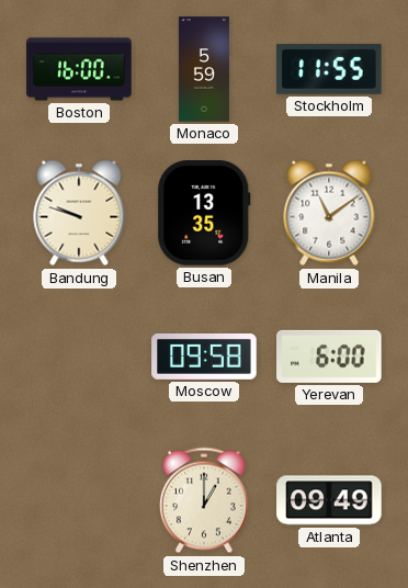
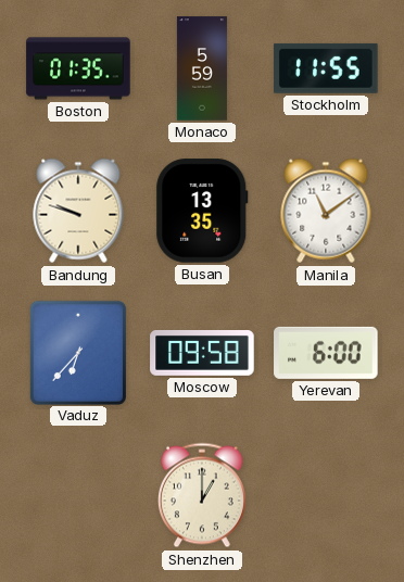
Boston: 16:00 -> 01:35
Vaduz: none -> 6:37
Atlanta: 09:49 -> none
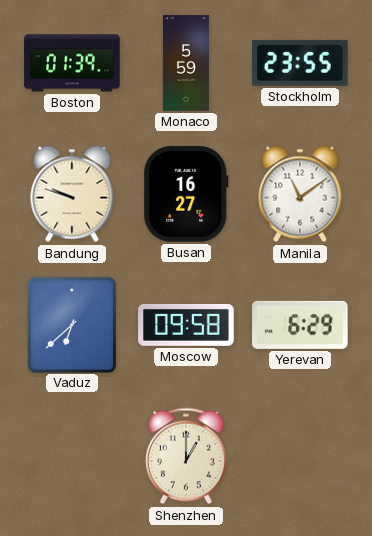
Boston: 01:35 -> 01:39
Stockholm: 11:55 -> 23:55
Busan: 13:35 -> 16:27
Vaduz: 6:37 -> 6:38
Yerevan: 6:00 -> 6:29
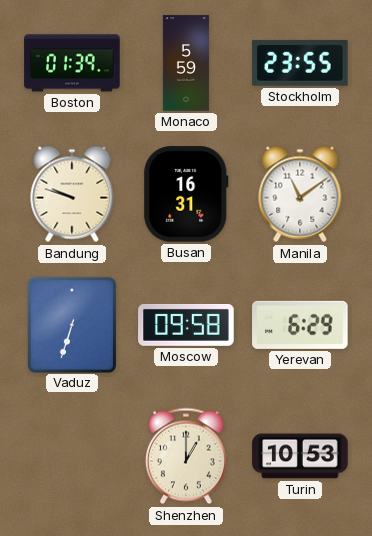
Busan: 16:27 -> 16:31
Vaduz: 6:38 -> 6:33
Turin: none -> 10:53
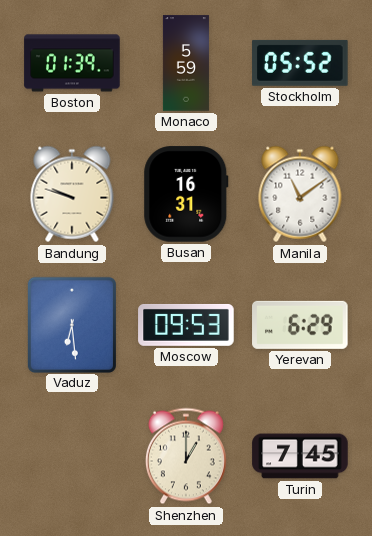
Stockholm: 23:55 -> 05:52
Vaduz: 6:33 -> 6:29
Moscow: 09:58 -> 09:53
Turin: 10:53 -> 7:45
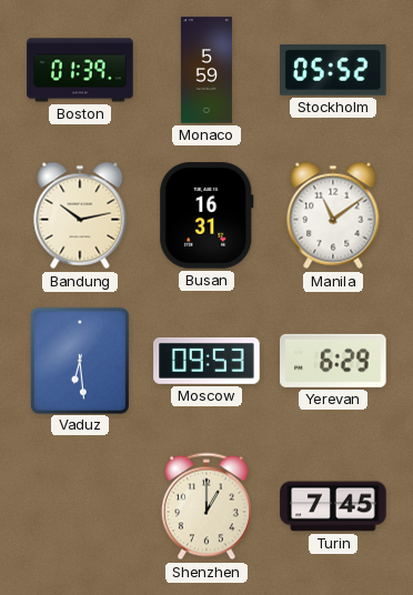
Bandung: 9:48 -> 10:13
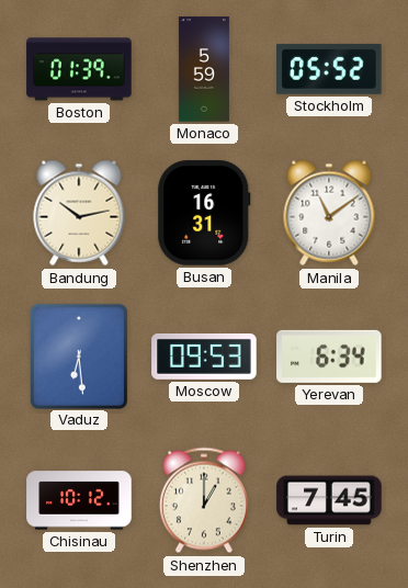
Yerevan: 6:29 -> 6:34
Chisinau: none -> 10:12
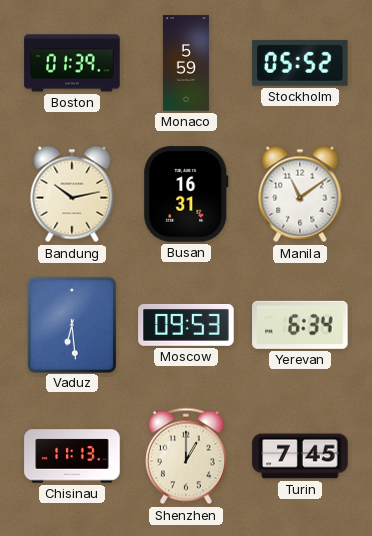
Chisinau: 10:12 -> 11:13
